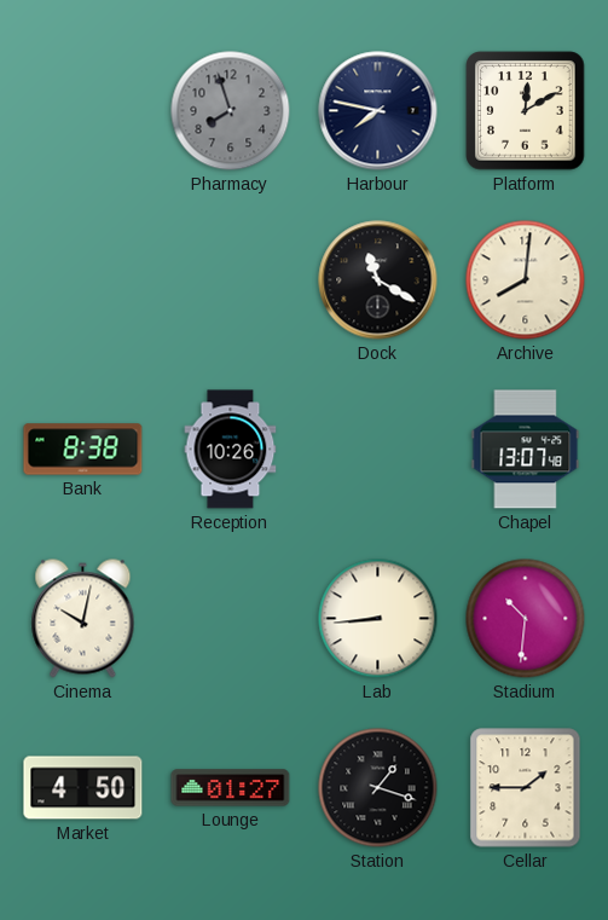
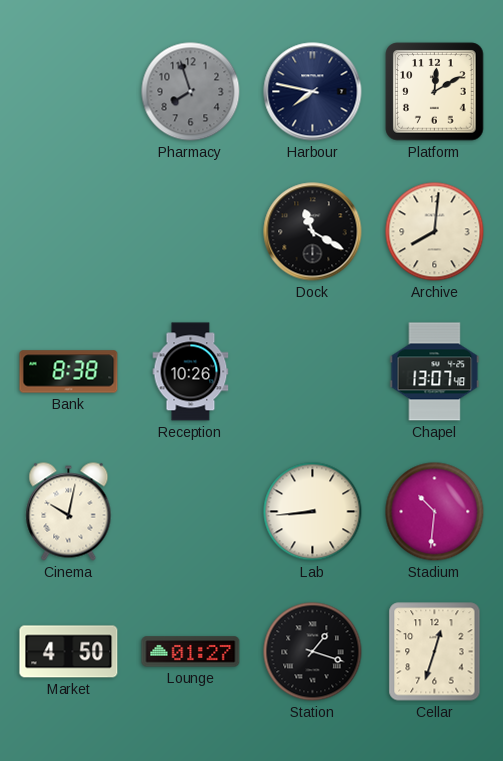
Cellar: 1:45 -> 12:33
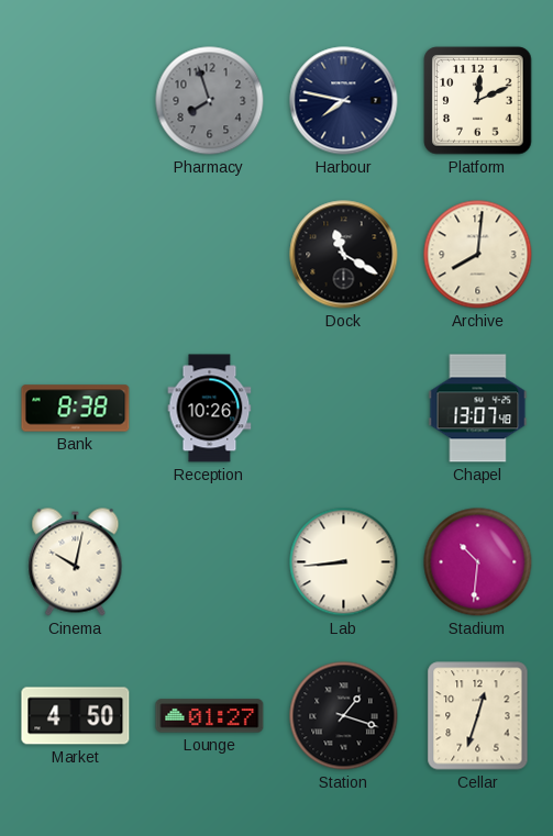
Platform: 12:10 -> 12:11
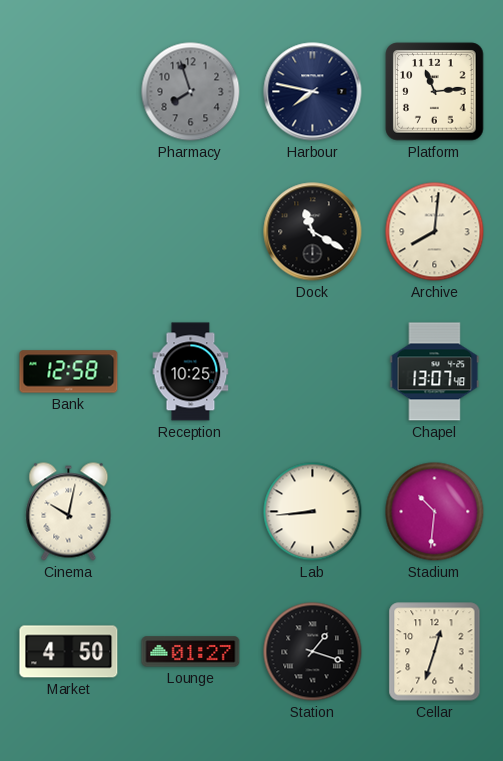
Platform: 12:11 -> 11:14
Bank: 8:38 -> 12:58
Reception: 10:26 -> 10:25
